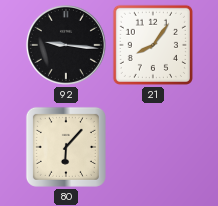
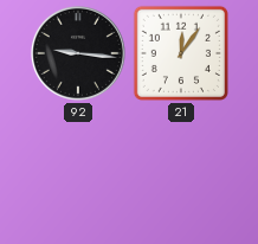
21: 8:06 -> 12:06
80: 6:07 -> none
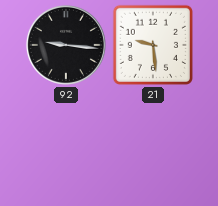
21: 12:06 -> 9:29
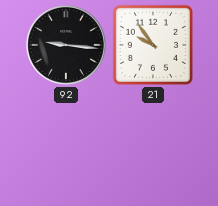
21: 9:29 -> 9:54
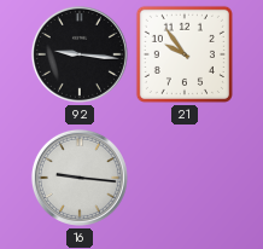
16: none -> 9:16
